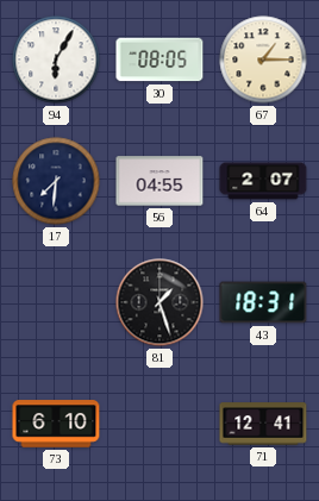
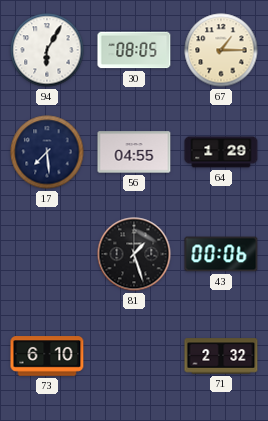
17: 7:31 -> 7:29
64: 2:07 -> 1:29
43: 18:31 -> 00:06
71: 12:41 -> 2:32
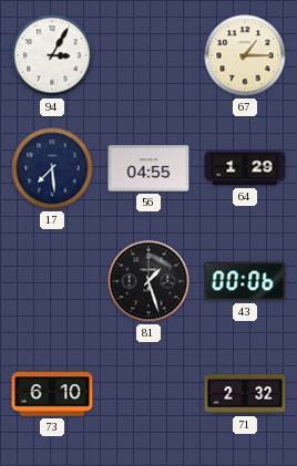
94: 6:05 -> 3:05
30: 08:05 -> none
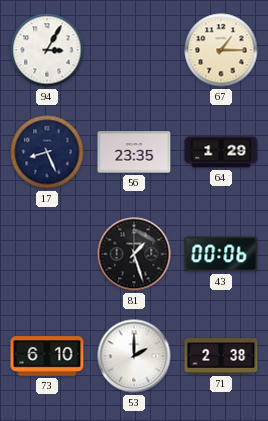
17: 7:29 -> 8:26
56: 04:55 -> 23:35
53: none -> 2:00
71: 2:32 -> 2:38
